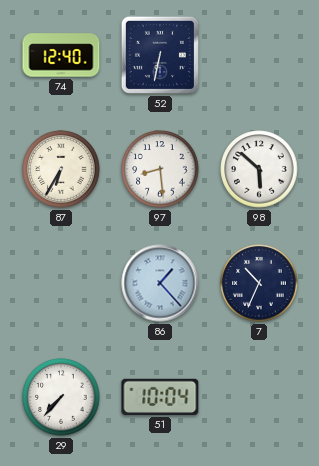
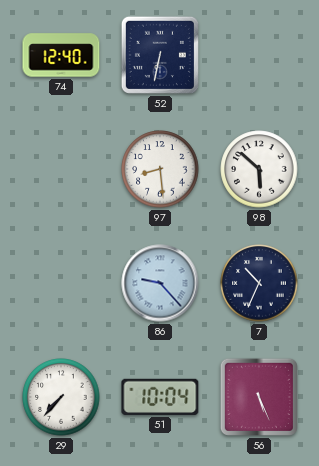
87: 6:35 -> none
86: 1:23 -> 9:23
56: none -> 5:26
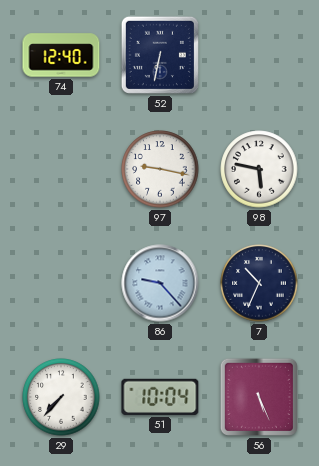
97: 8:29 -> 9:17
98: 5:52 -> 5:47
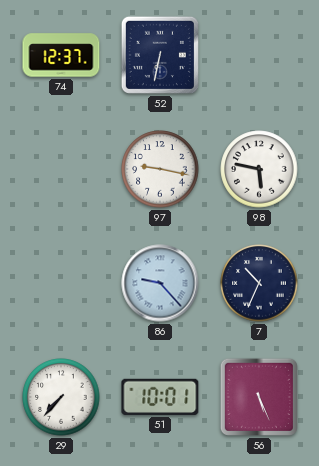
74: 12:40 -> 12:37
51: 10:04 -> 10:01
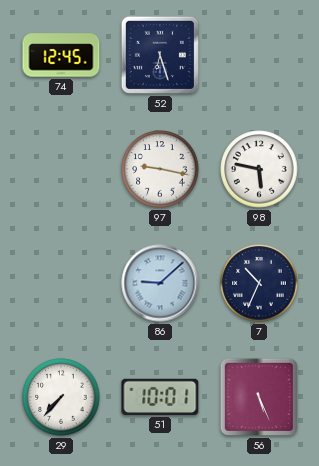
74: 12:37 -> 12:45
52: 6:32 -> 6:27
86: 9:23 -> 9:08
